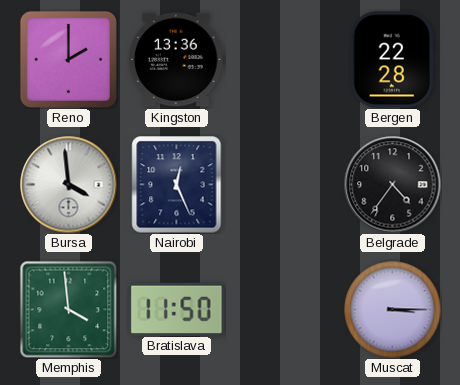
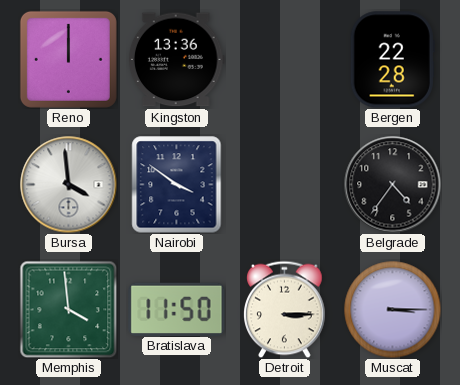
Reno: 2:00 -> 12:00
Nairobi: 12:26 -> 3:51
Detroit: none -> 3:15
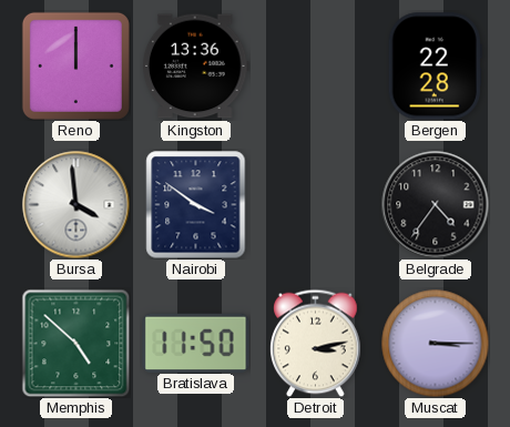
Memphis: 3:59 -> 4:52
Detroit: 3:15 -> 3:13
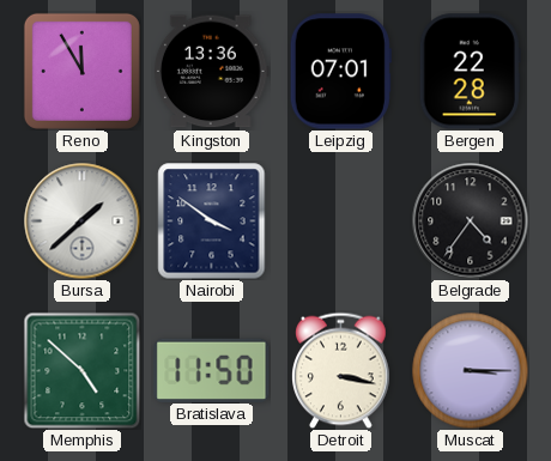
Reno: 12:00 -> 11:55
Leipzig: none -> 07:01
Bursa: 3:59 -> 1:38
Detroit: 3:13 -> 3:17
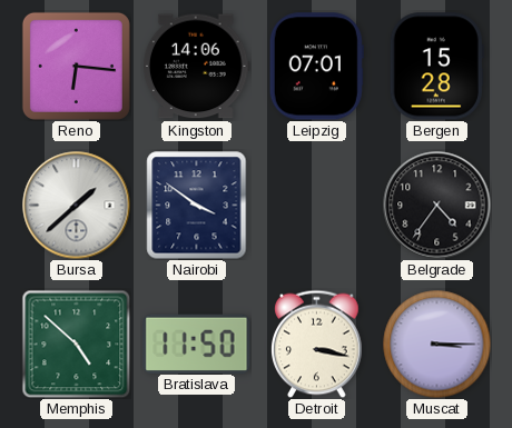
Reno: 11:55 -> 6:16
Kingston: 13:36 -> 14:06
Bergen: 22:28 -> 15:28
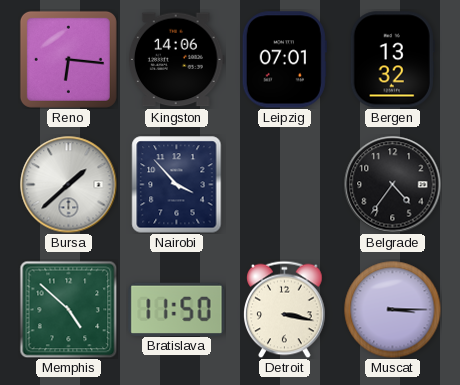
Bergen: 15:28 -> 13:32
Nairobi: 3:51 -> 3:53
